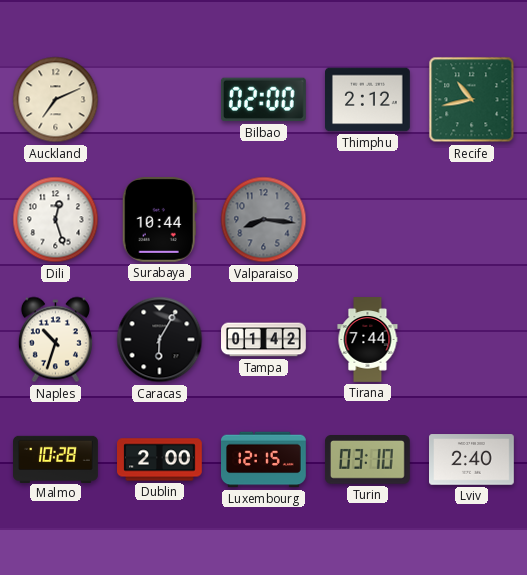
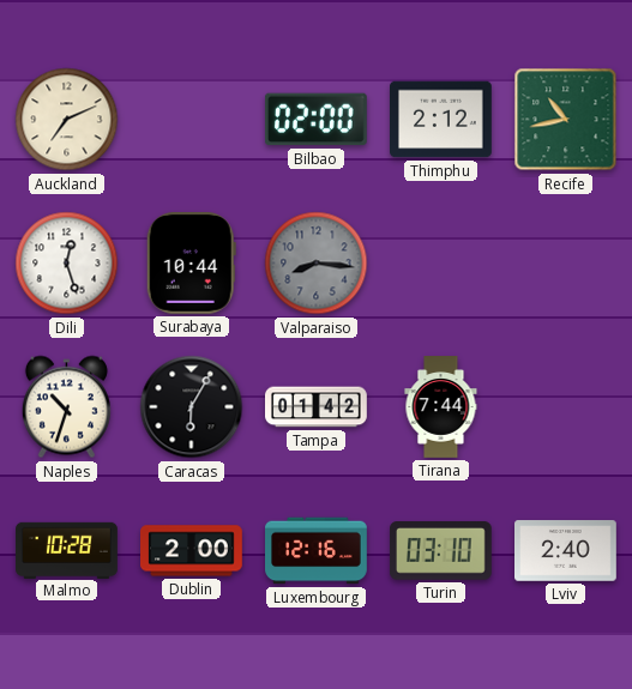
Luxembourg: 12:15 -> 12:16
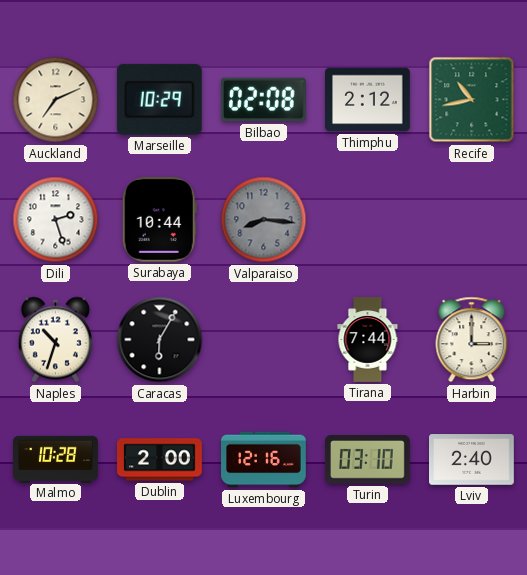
Marseille: none -> 10:29
Bilbao: 02:00 -> 02:08
Dili: 12:27 -> 2:27
Tampa: 01:42 -> none
Harbin: none -> 3:00
